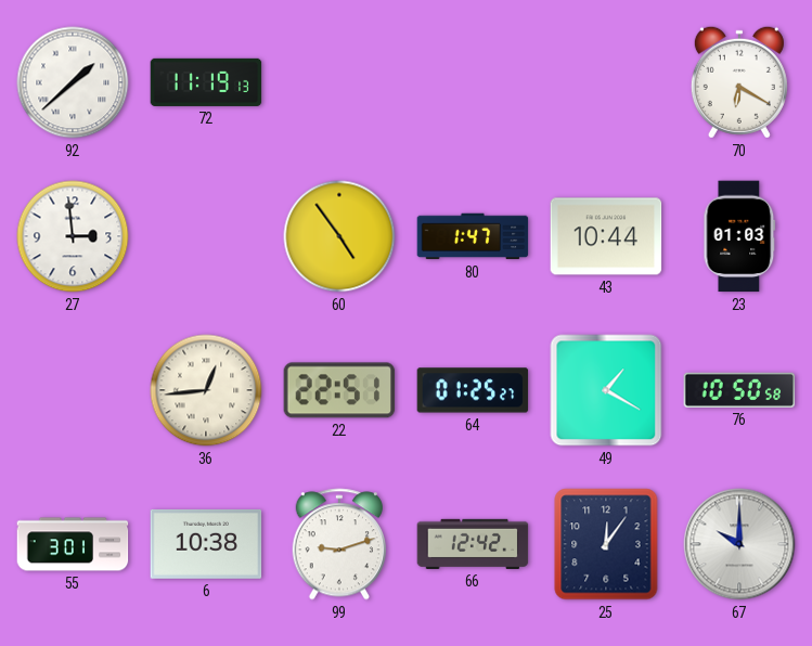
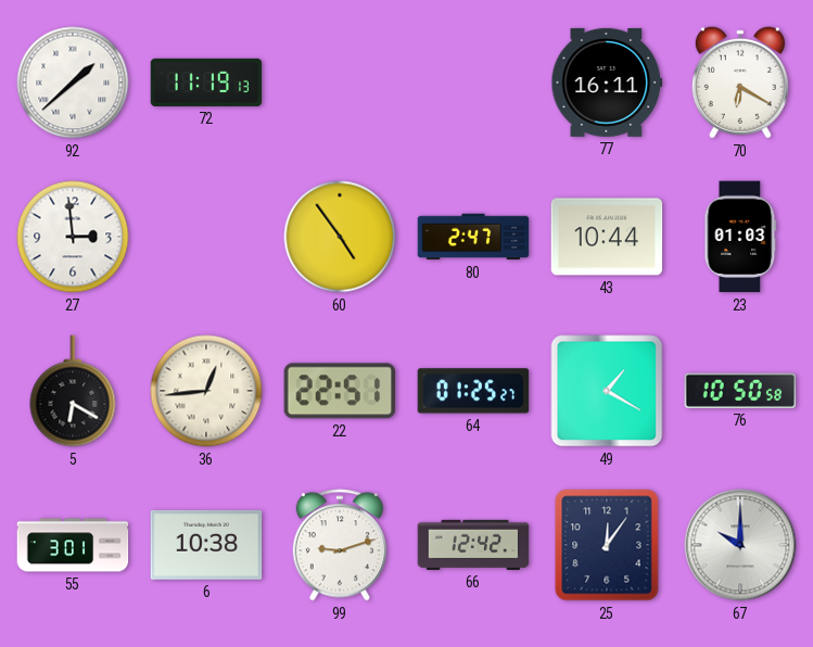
77: none -> 16:11
80: 1:47 -> 2:47
5: none -> 6:20
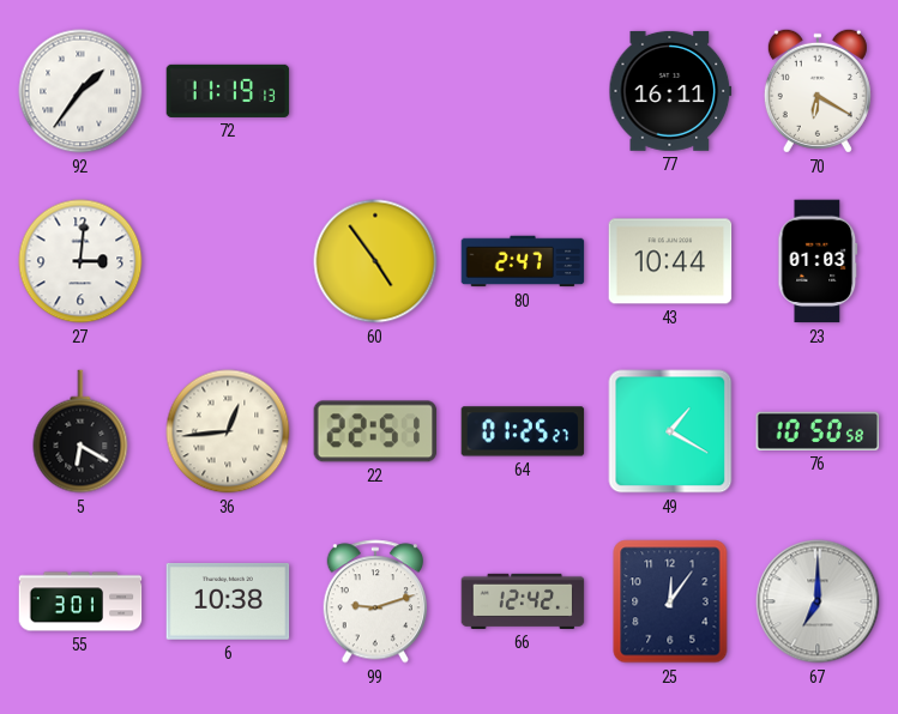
92: 1:38 -> 1:36
27: 2:59 -> 3:01
67: 10:00 -> 7:00
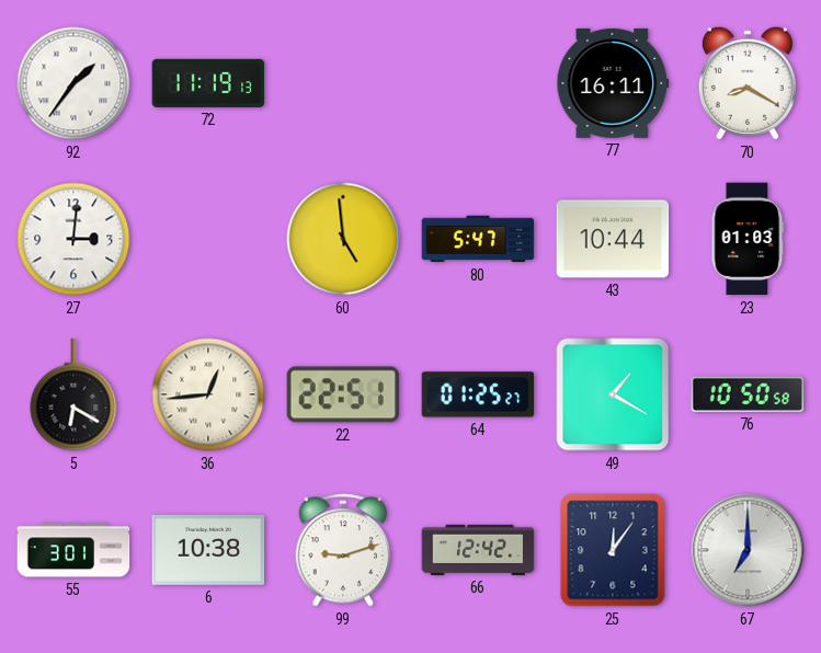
70: 6:20 -> 8:20
60: 4:54 -> 4:59
80: 2:47 -> 5:47
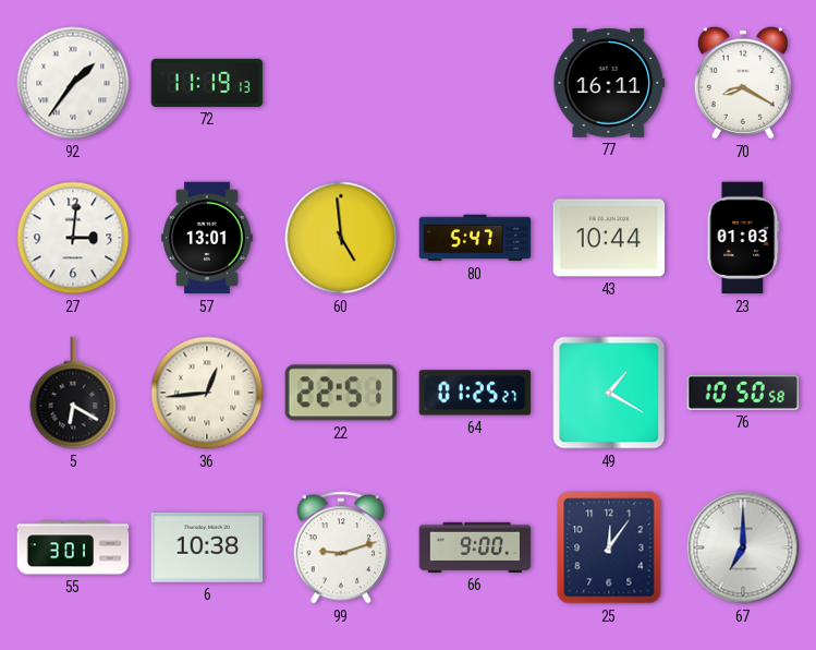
57: none -> 13:01
66: 12:42 -> 9:00
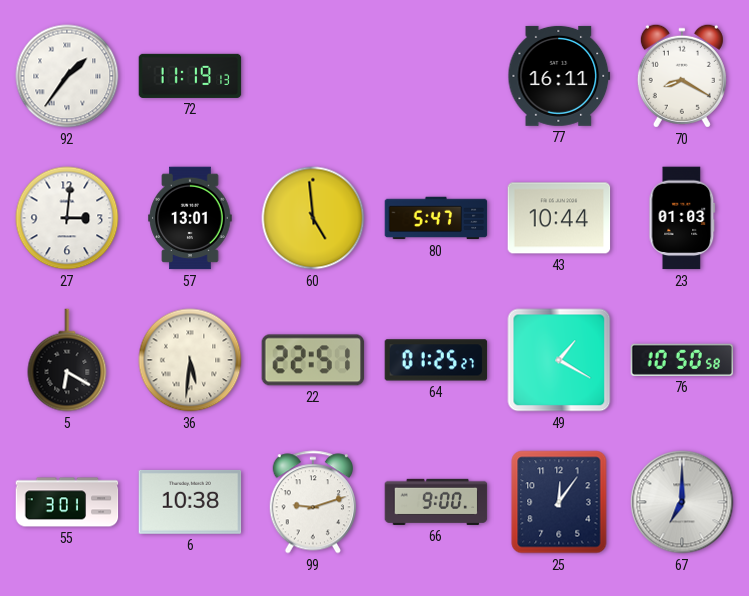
36: 12:44 -> 5:31
